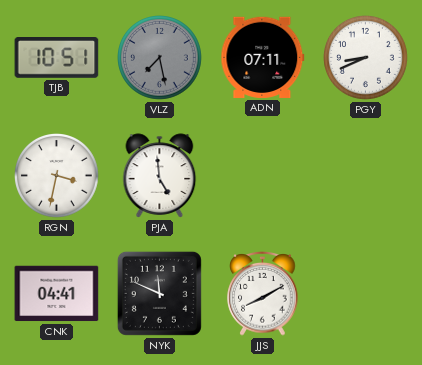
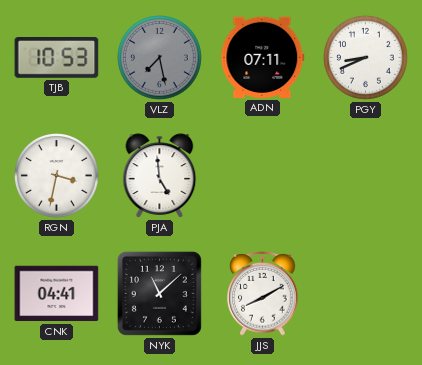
TJB: 10:51 -> 10:53
NYK: 11:49 -> 11:08
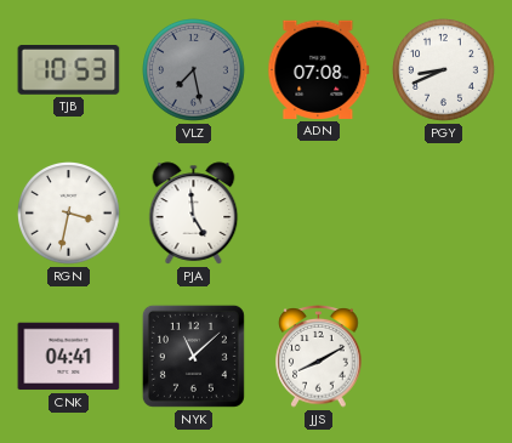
ADN: 07:11 -> 07:08
